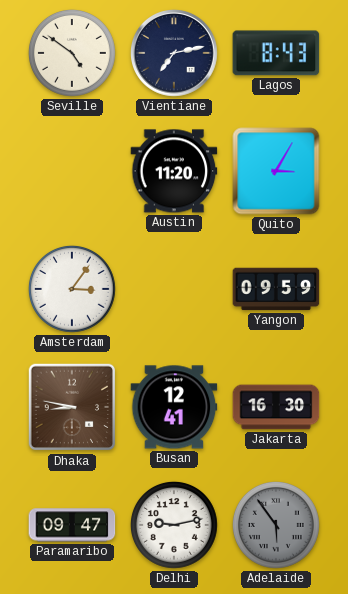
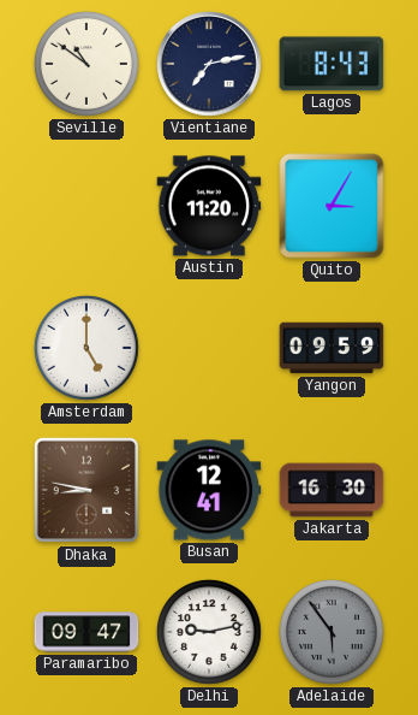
Seville: 4:51 -> 10:51
Amsterdam: 3:06 -> 5:00
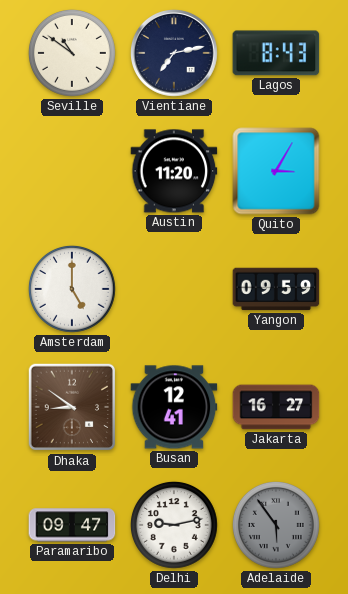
Dhaka: 8:47 -> 8:51
Jakarta: 16:30 -> 16:27
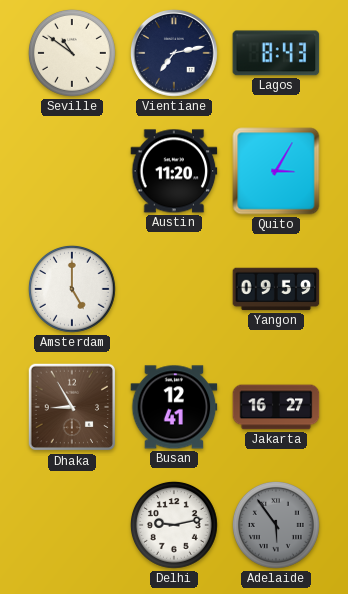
Dhaka: 8:51 -> 8:55
Paramaribo: 09:47 -> none
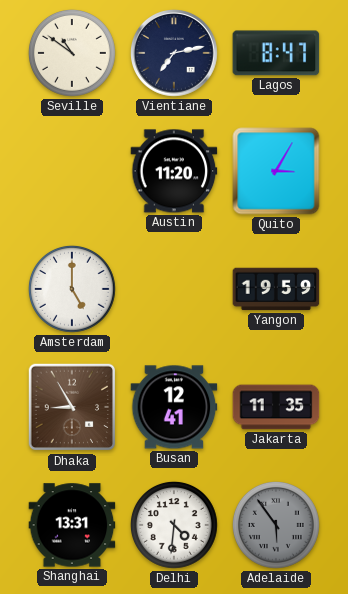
Lagos: 8:43 -> 8:47
Yangon: 09:59 -> 19:59
Jakarta: 16:27 -> 11:35
Shanghai: none -> 13:31
Delhi: 9:13 -> 4:31
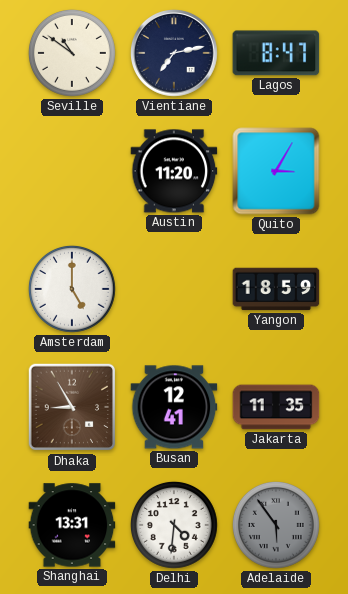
Yangon: 19:59 -> 18:59
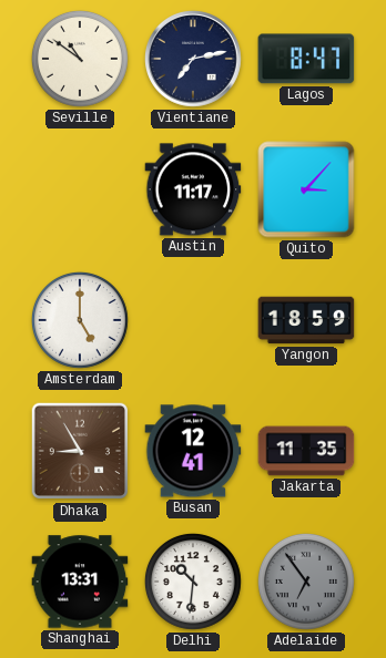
Austin: 11:20 -> 11:17
Quito: 3:05 -> 3:07
Delhi: 4:31 -> 10:31
Adelaide: 5:54 -> 6:54
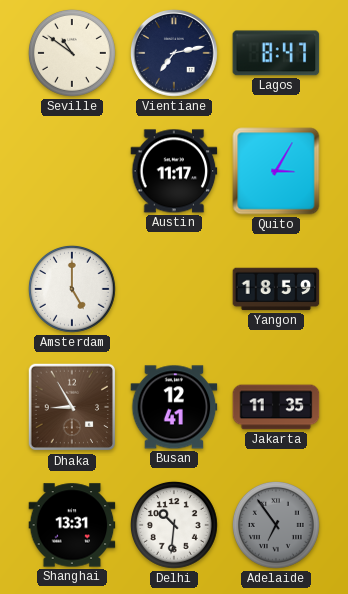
Quito: 3:07 -> 3:05
